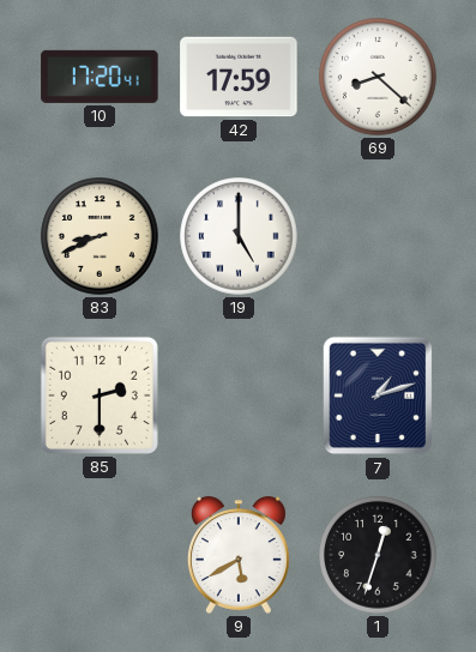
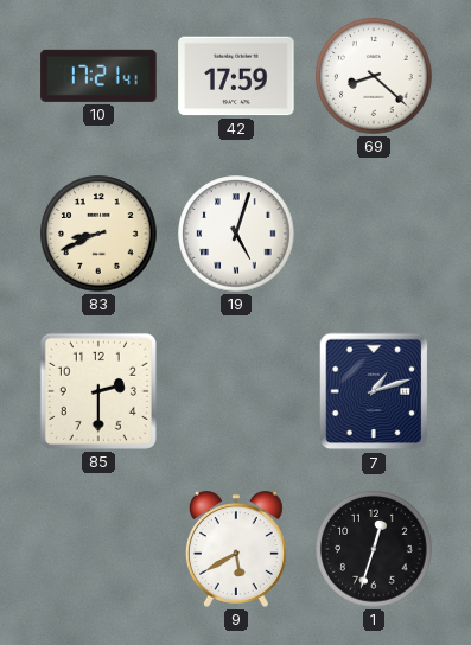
10: 17:20 -> 17:21
19: 5:00 -> 5:03
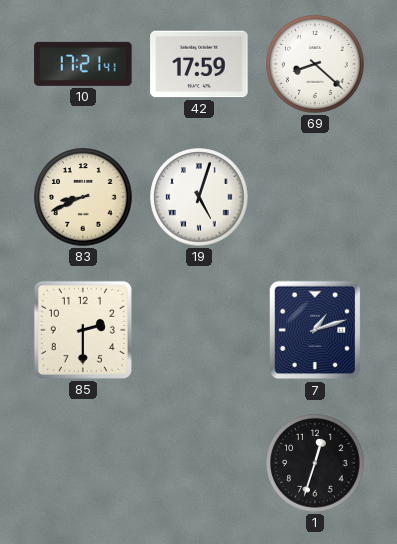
9: 5:40 -> none
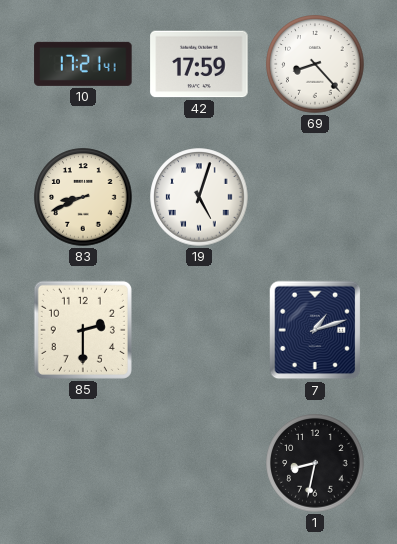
69: 8:22 -> 8:23
1: 12:33 -> 8:32
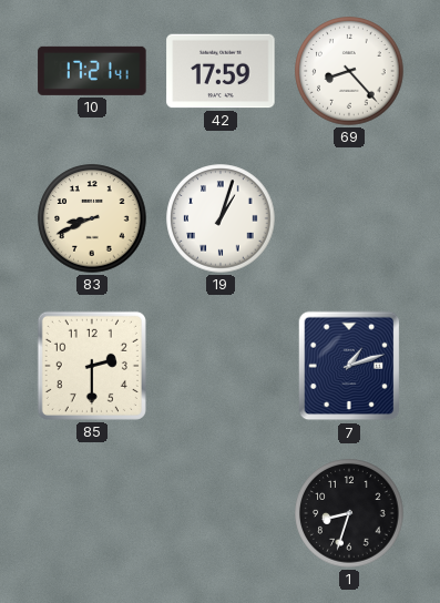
19: 5:03 -> 1:03
1: 8:32 -> 8:33
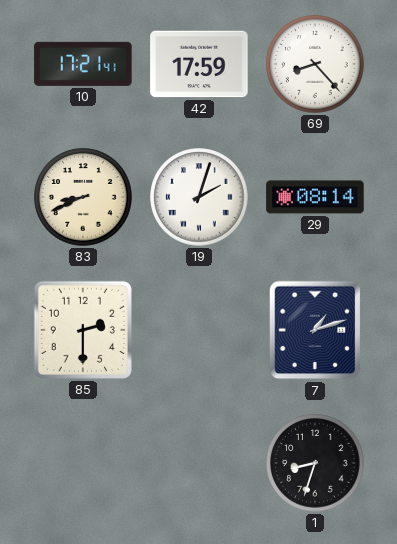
19: 1:03 -> 2:03
29: none -> 08:14
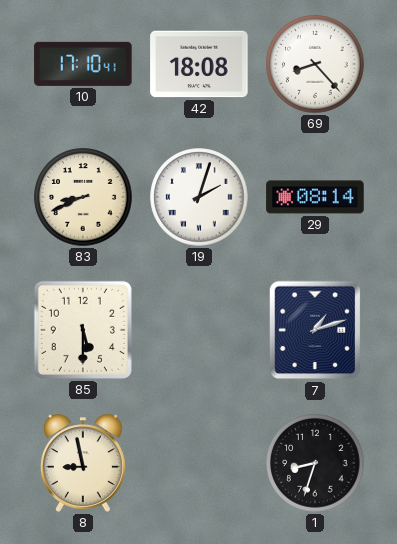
10: 17:21 -> 17:10
42: 17:59 -> 18:08
85: 2:30 -> 5:30
8: none -> 8:58
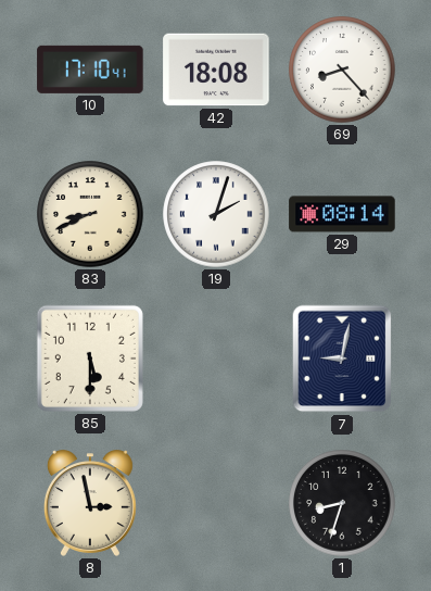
7: 1:12 -> 9:02
8: 8:58 -> 2:58
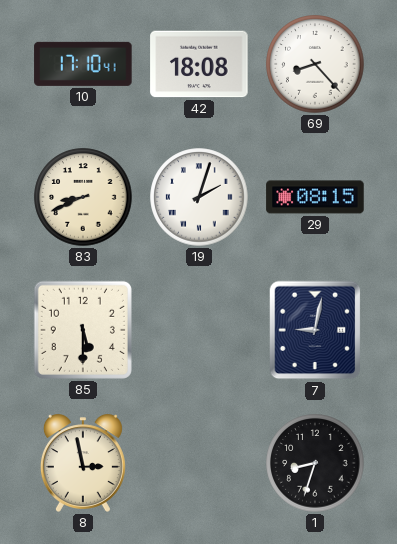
29: 08:14 -> 08:15
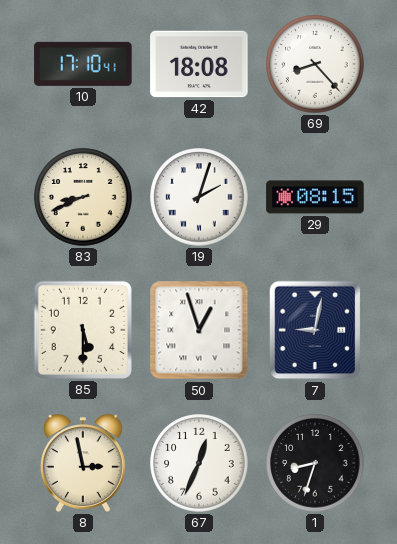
50: none -> 12:57
67: none -> 12:34
